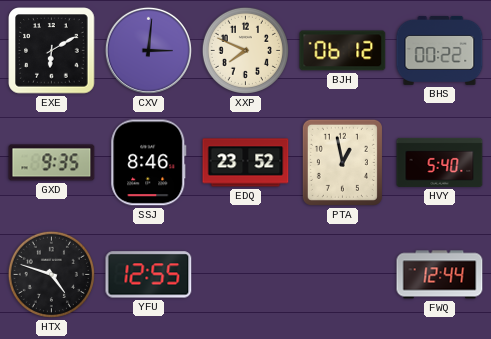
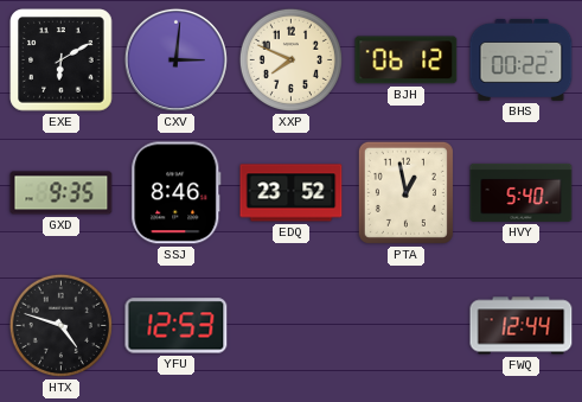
YFU: 12:55 -> 12:53
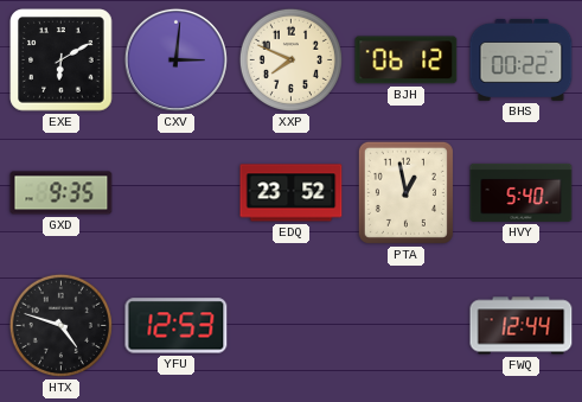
SSJ: 8:46 -> none
